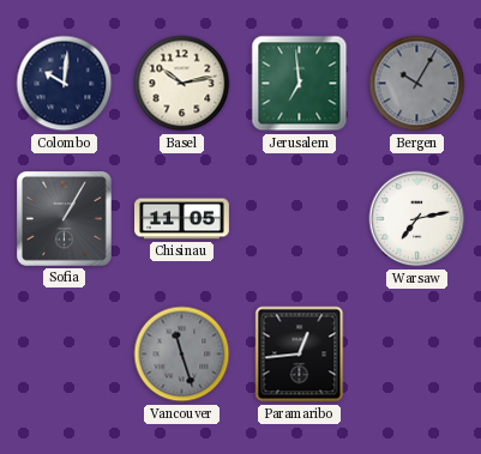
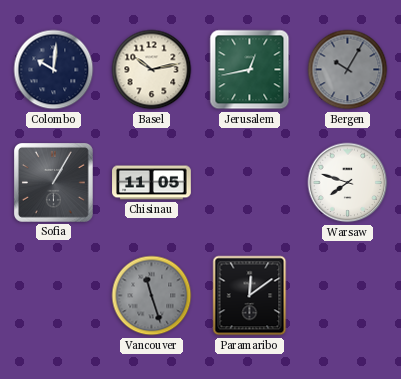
Jerusalem: 6:59 -> 12:43
Warsaw: 7:13 -> 7:48
Paramaribo: 12:44 -> 12:09
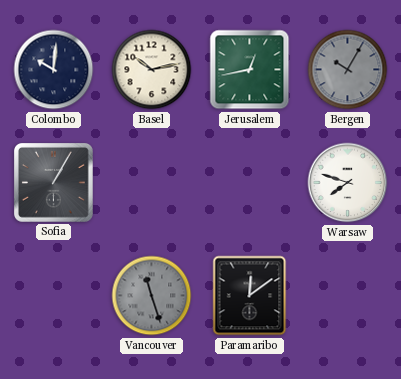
Chisinau: 11:05 -> none
